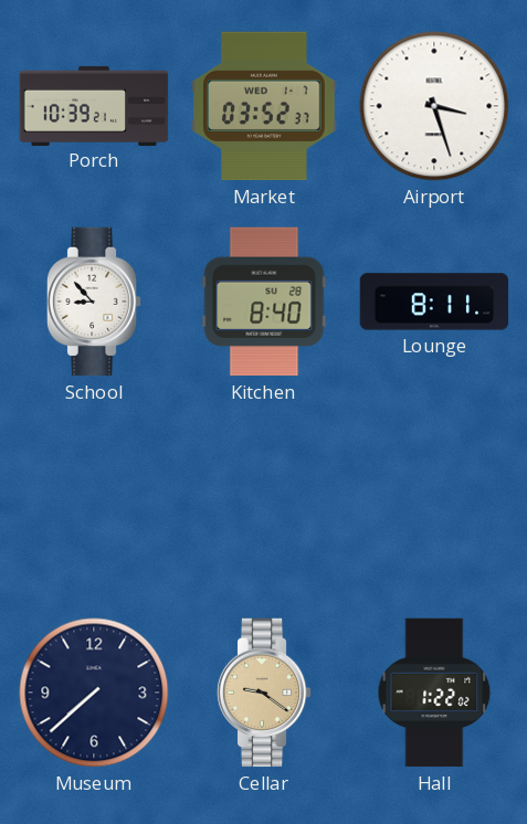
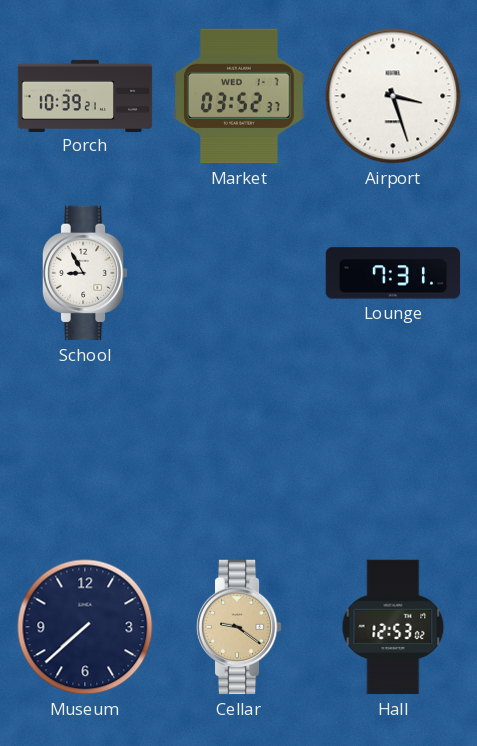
School: 8:53 -> 8:55
Kitchen: 8:40 -> none
Lounge: 8:11 -> 7:31
Hall: 1:22 -> 12:53
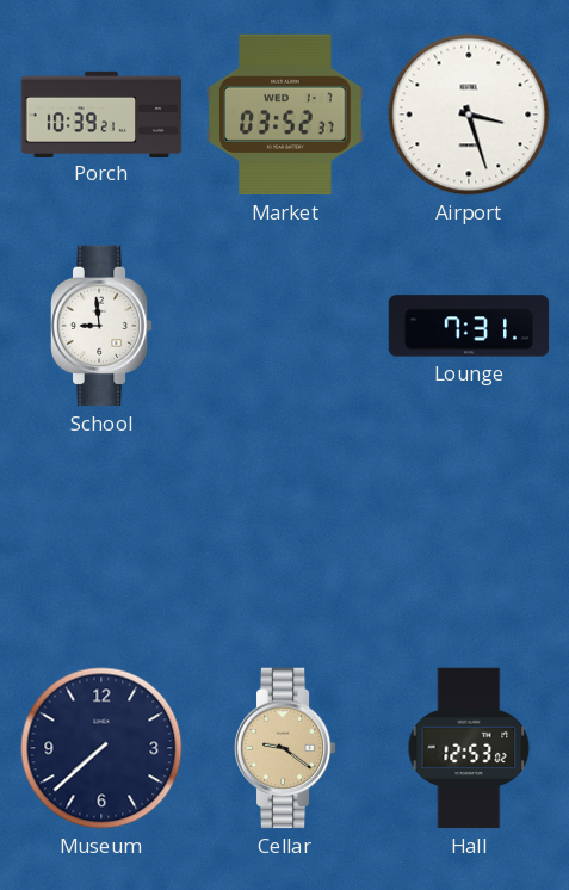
School: 8:55 -> 8:59
